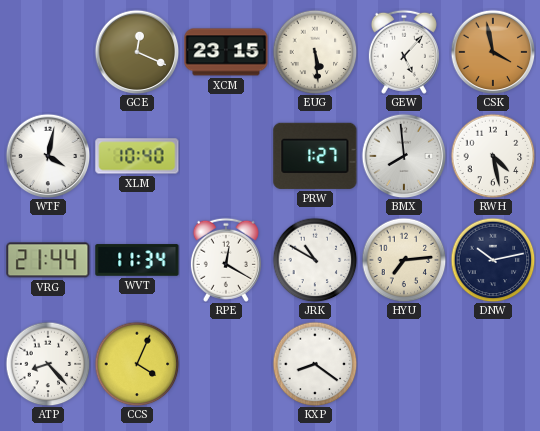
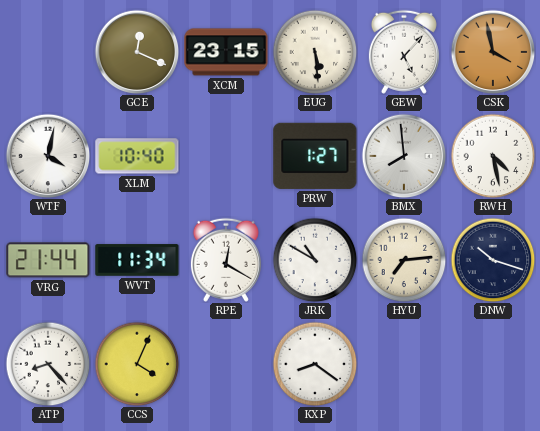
DNW: 10:13 -> 10:18
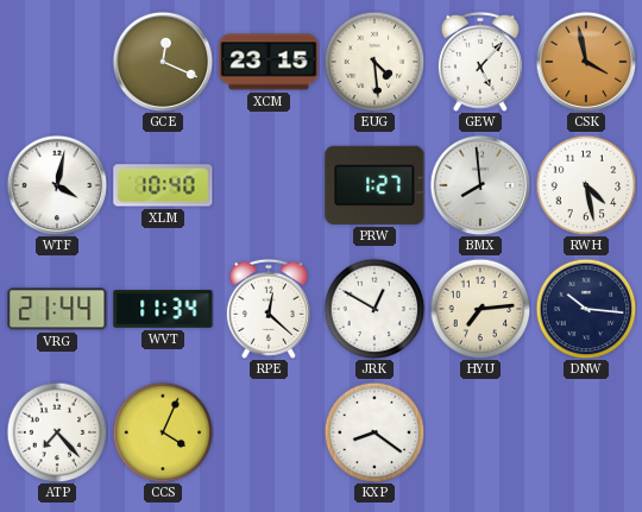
EUG: 5:29 -> 4:29
RPE: 12:20 -> 12:22
JRK: 10:50 -> 12:50
DNW: 10:18 -> 10:16
ATP: 8:23 -> 7:23
